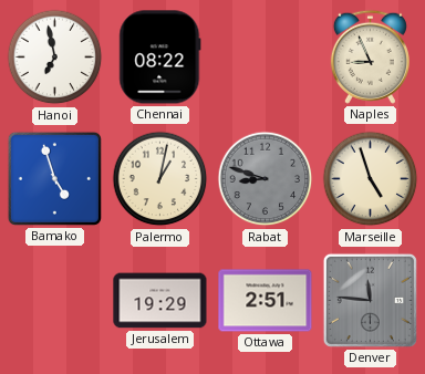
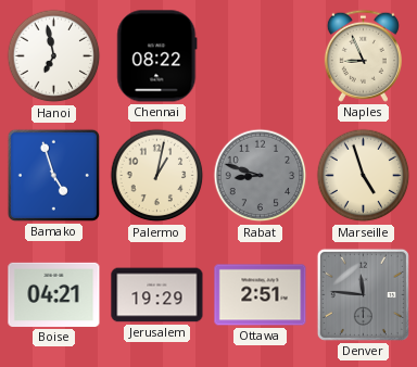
Boise: none -> 04:21
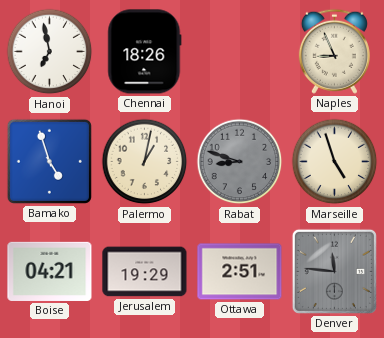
Chennai: 08:22 -> 18:26
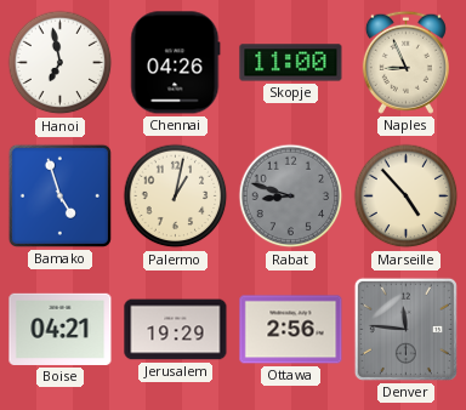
Chennai: 18:26 -> 04:26
Skopje: none -> 11:00
Marseille: 4:57 -> 4:53
Ottawa: 2:51 -> 2:56
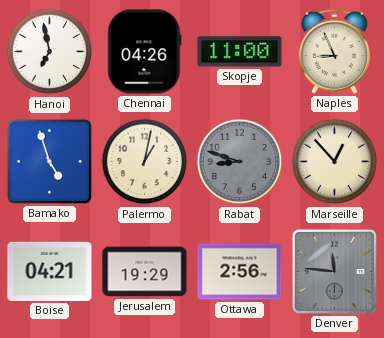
Marseille: 4:53 -> 12:53
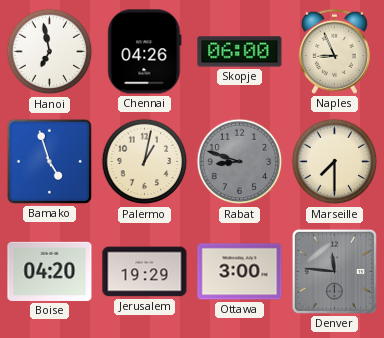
Skopje: 11:00 -> 06:00
Marseille: 12:53 -> 7:30
Boise: 04:21 -> 04:20
Ottawa: 2:56 -> 3:00
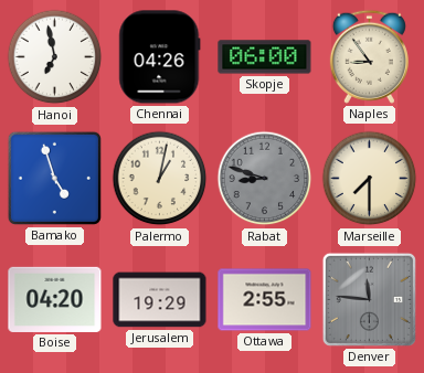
Naples: 8:56 -> 8:54
Ottawa: 3:00 -> 2:55
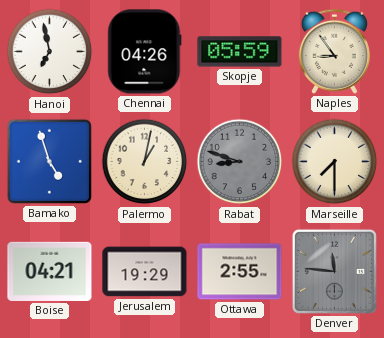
Skopje: 06:00 -> 05:59
Boise: 04:20 -> 04:21
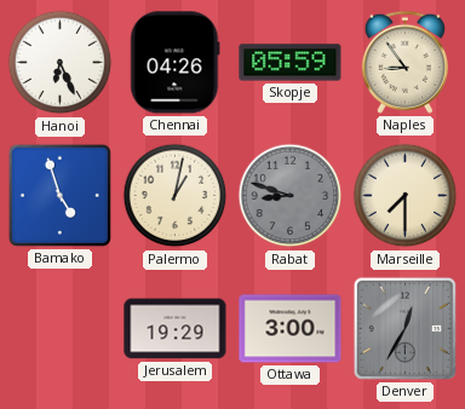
Hanoi: 6:58 -> 6:26
Boise: 04:21 -> none
Ottawa: 2:55 -> 3:00
Denver: 11:46 -> 12:35
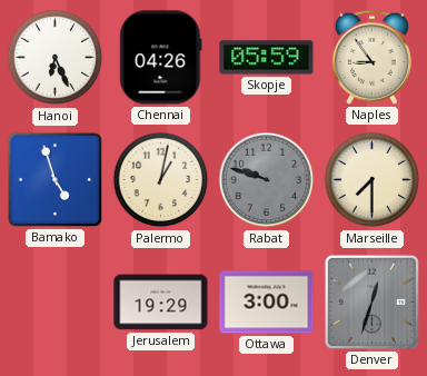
Rabat: 8:48 -> 9:48
Denver: 12:35 -> 12:33
